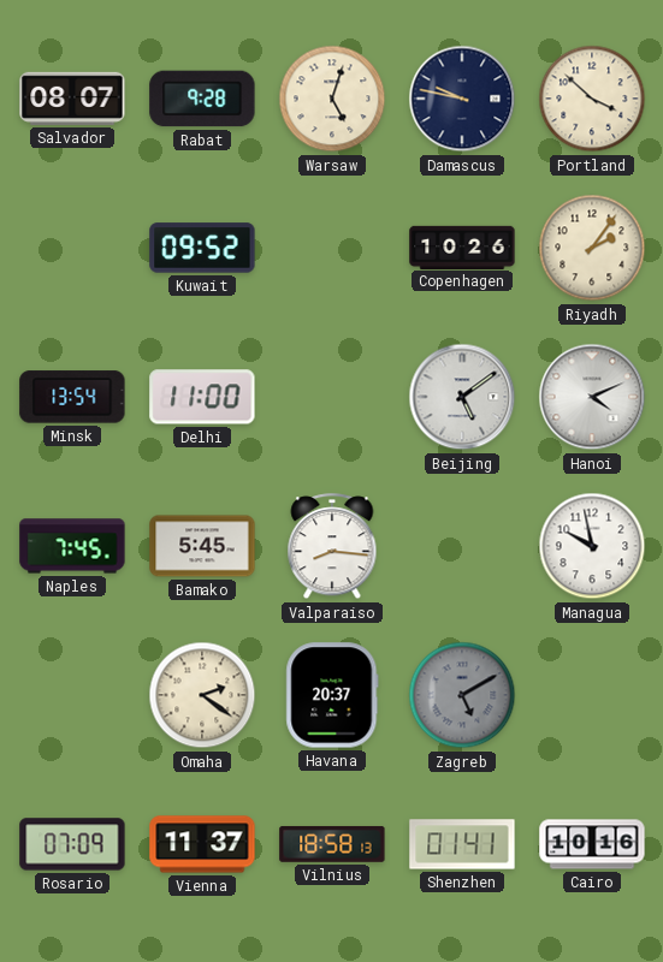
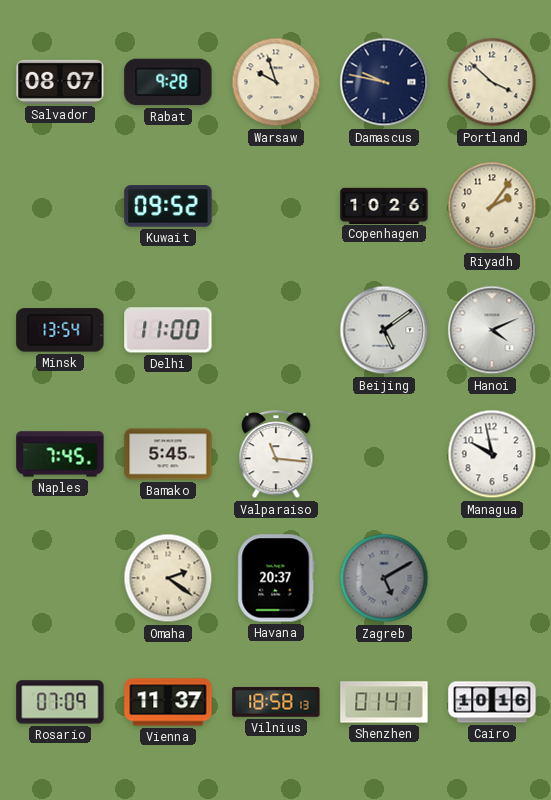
Warsaw: 5:03 -> 9:57
Valparaiso: 8:16 -> 11:16
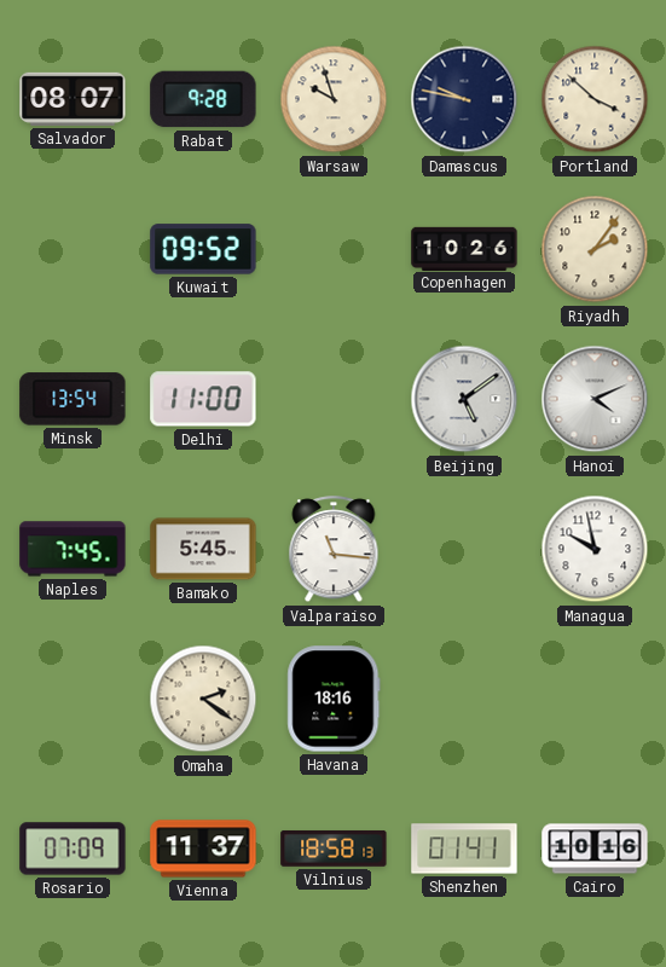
Havana: 20:37 -> 18:16
Zagreb: 5:10 -> none
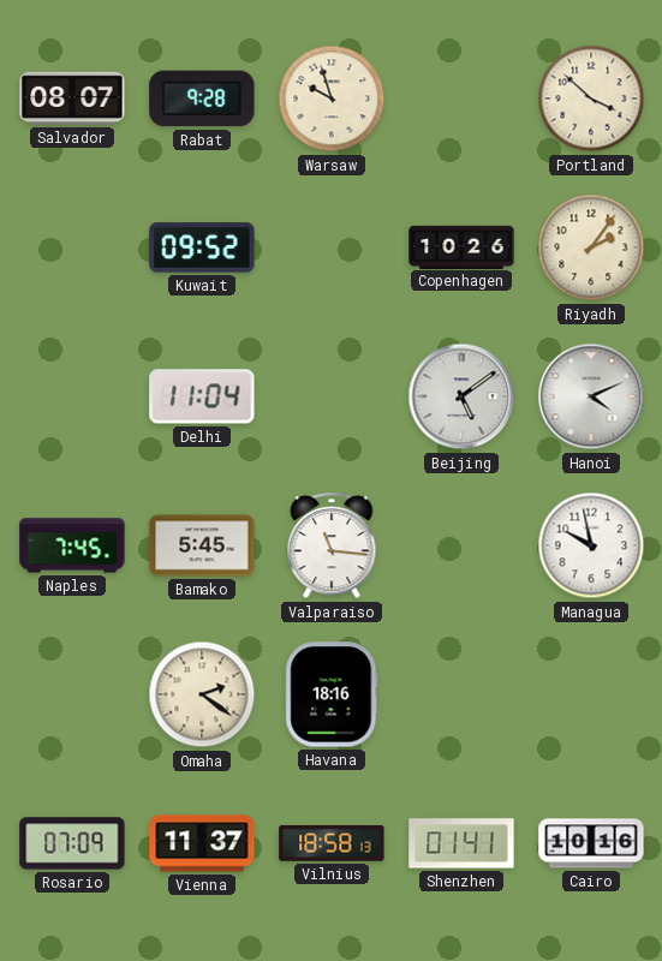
Damascus: 9:47 -> none
Minsk: 13:54 -> none
Delhi: 11:00 -> 11:04
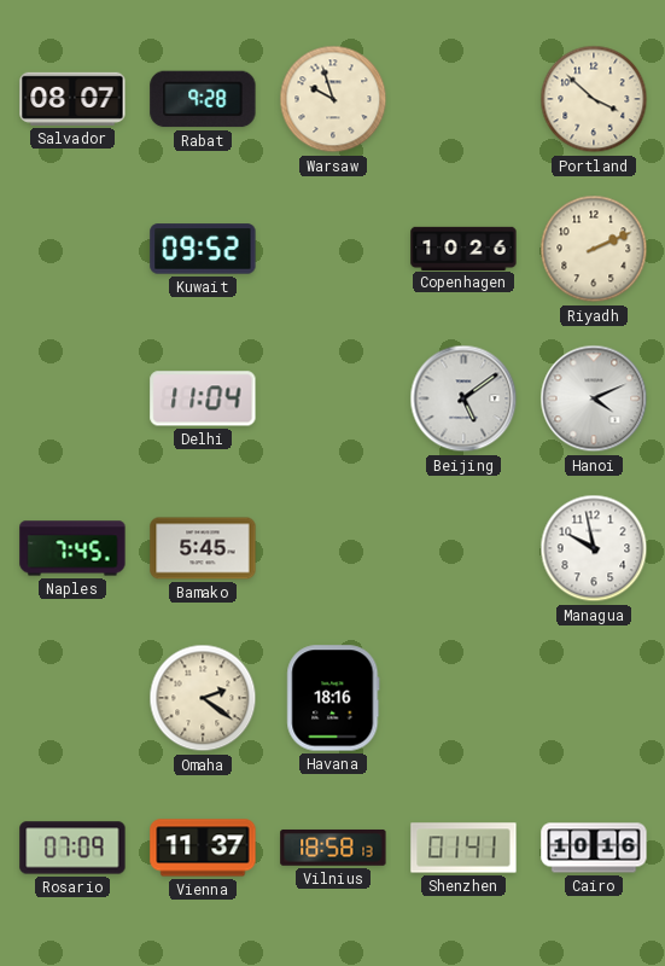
Riyadh: 2:06 -> 2:11
Valparaiso: 11:16 -> none
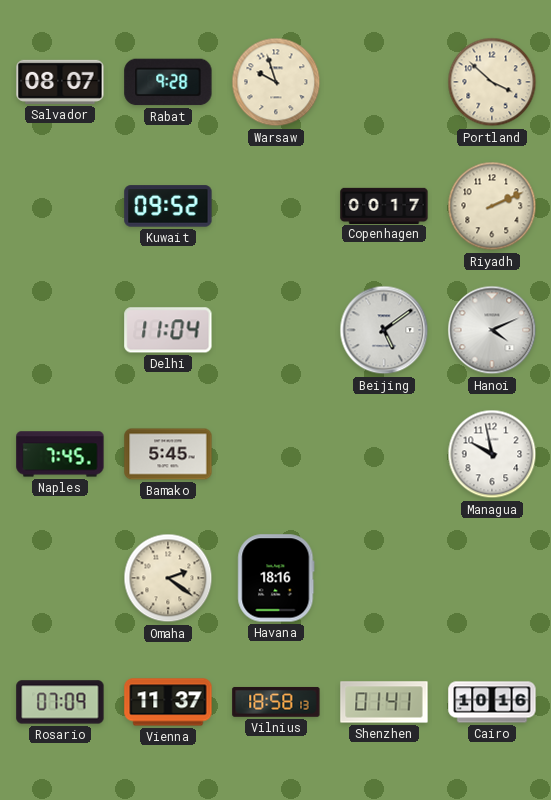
Copenhagen: 10:26 -> 00:17
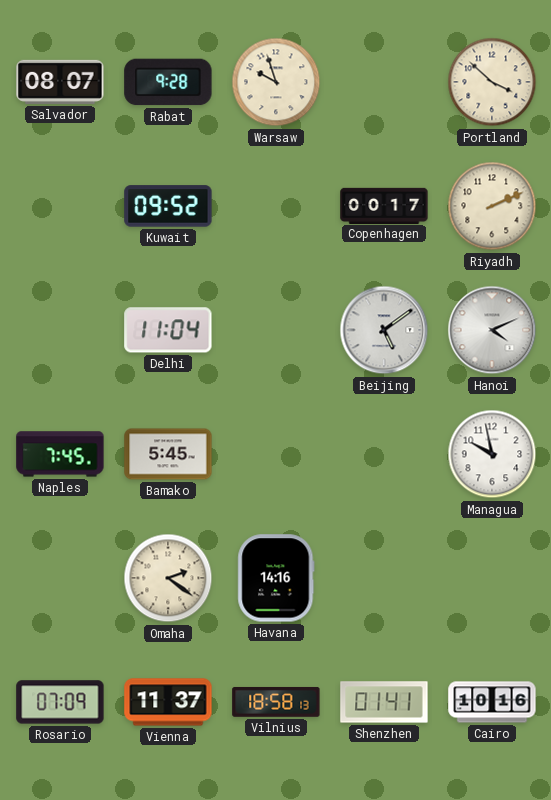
Havana: 18:16 -> 14:16
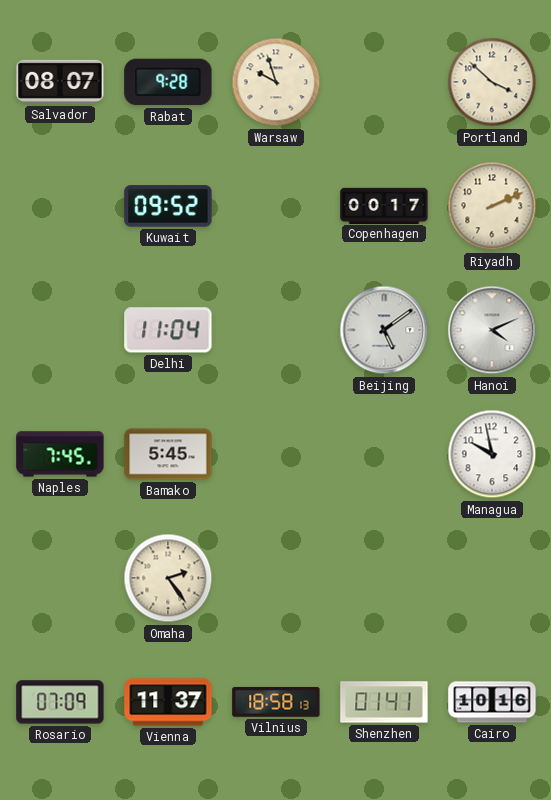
Omaha: 2:21 -> 2:24
Havana: 14:16 -> none
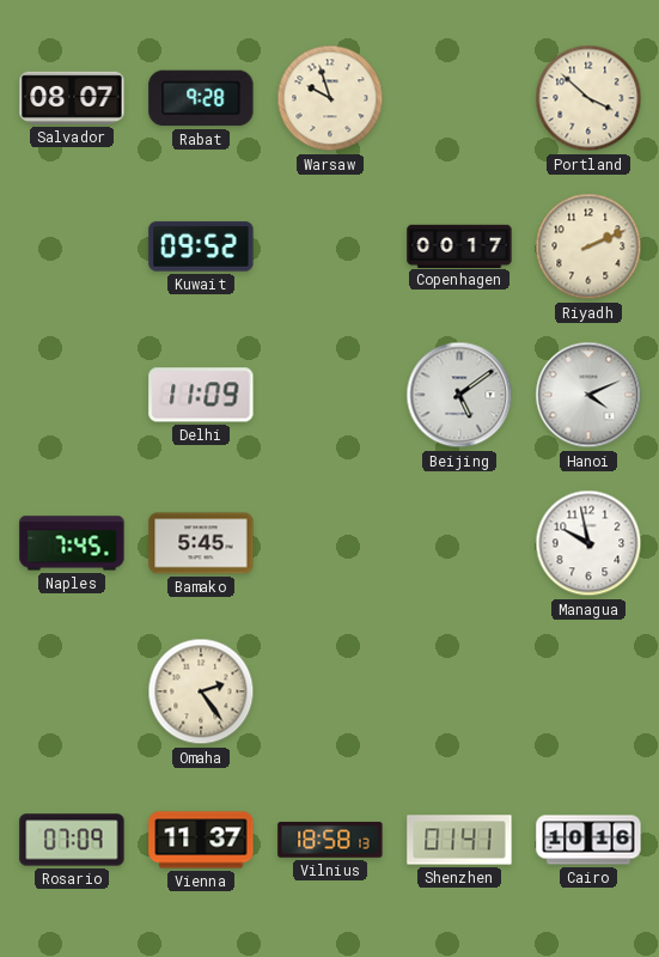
Delhi: 11:04 -> 11:09
